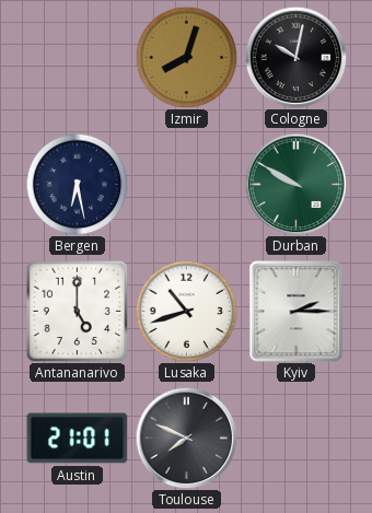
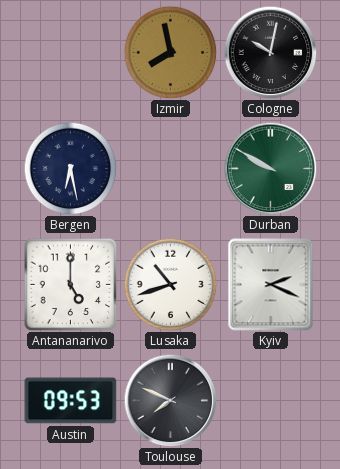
Izmir: 8:03 -> 7:58
Kyiv: 2:15 -> 2:19
Austin: 21:01 -> 09:53
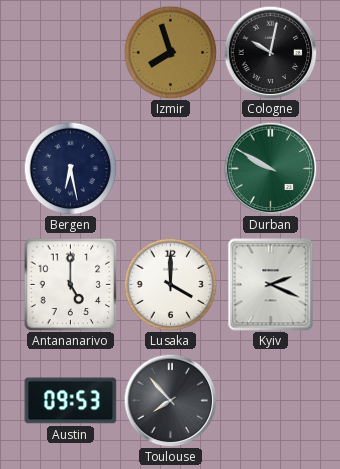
Izmir: 7:58 -> 7:57
Lusaka: 10:42 -> 4:00
Toulouse: 7:49 -> 7:53
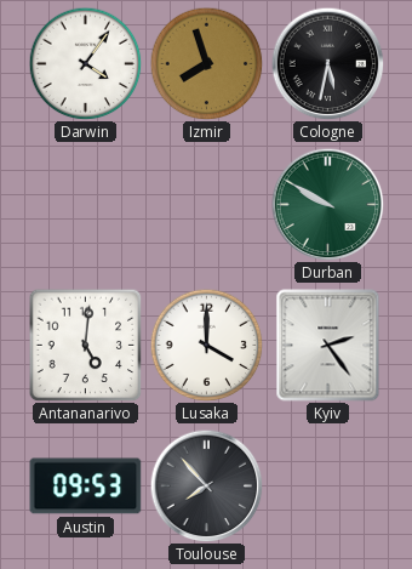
Darwin: none -> 4:06
Cologne: 10:02 -> 5:32
Bergen: 6:28 -> none
Antananarivo: 5:00 -> 5:01
Kyiv: 2:19 -> 2:24
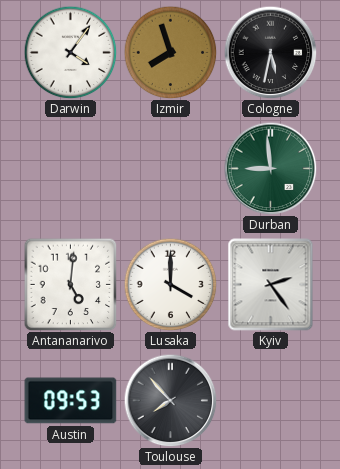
Durban: 9:50 -> 8:59
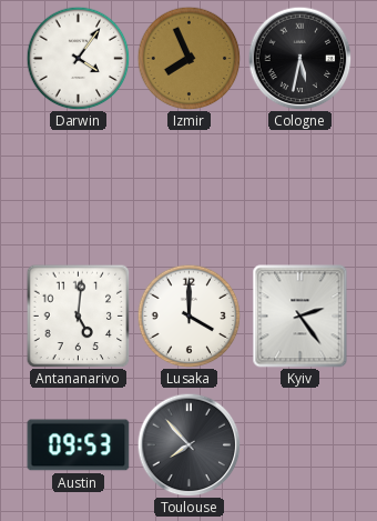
Izmir: 7:57 -> 7:56
Durban: 8:59 -> none
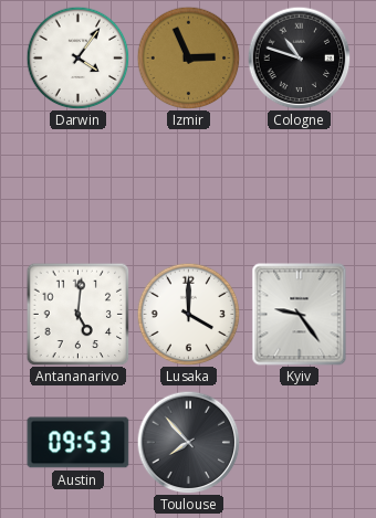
Izmir: 7:56 -> 2:56
Cologne: 5:32 -> 10:48
Kyiv: 2:24 -> 9:24
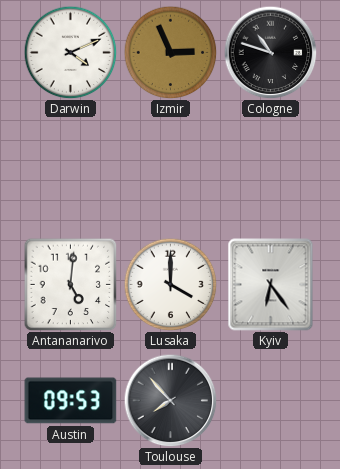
Darwin: 4:06 -> 4:11
Kyiv: 9:24 -> 6:24
